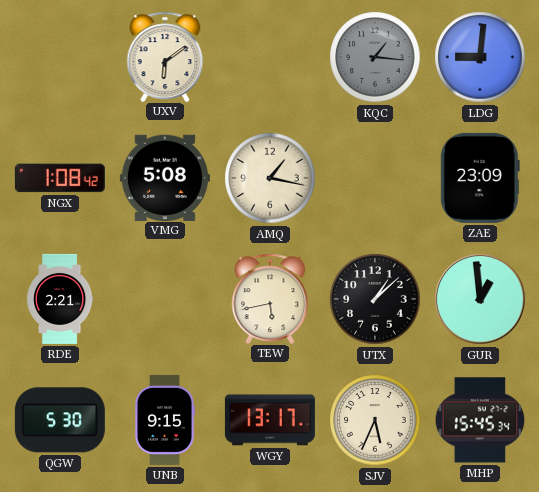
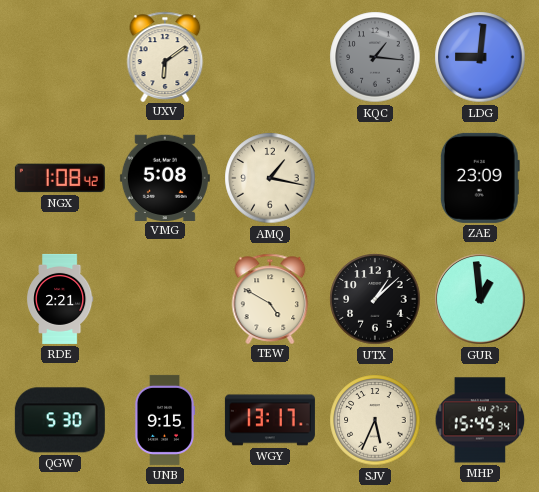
TEW: 5:43 -> 4:50
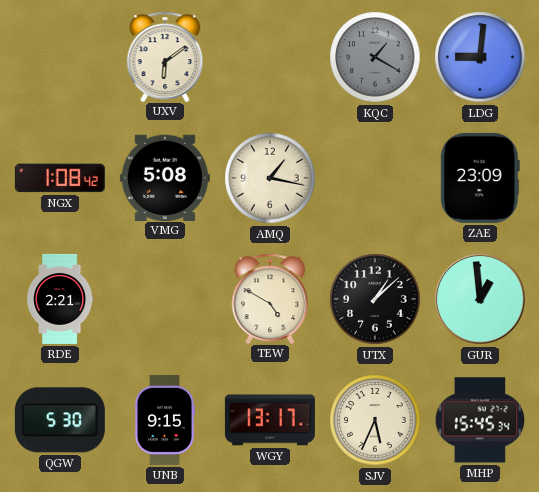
KQC: 1:16 -> 1:20
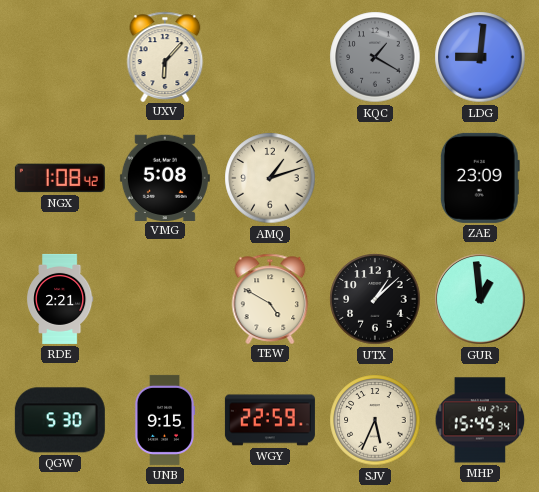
UXV: 6:09 -> 6:07
AMQ: 1:17 -> 1:12
WGY: 13:17 -> 22:59
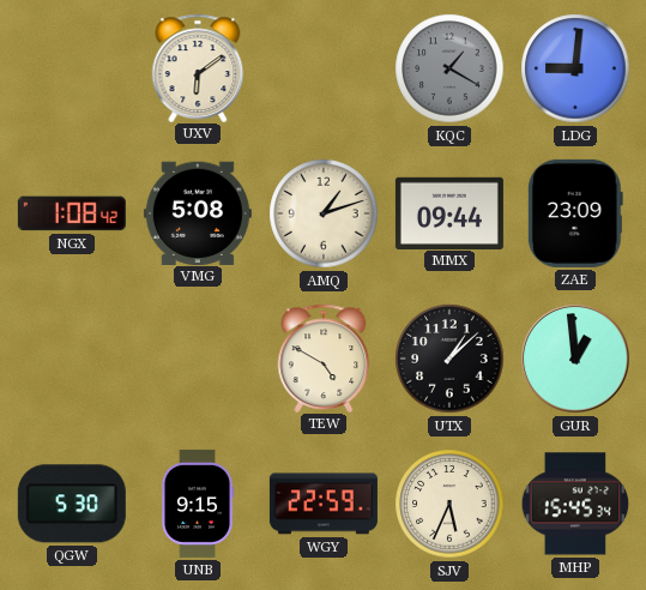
UXV: 6:07 -> 6:09
MMX: none -> 09:44
RDE: 2:21 -> none
